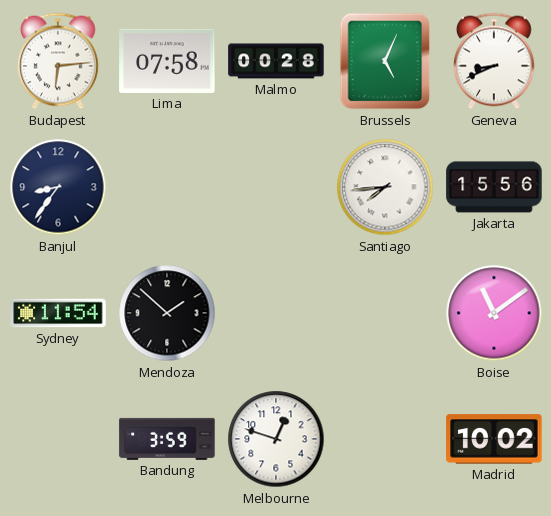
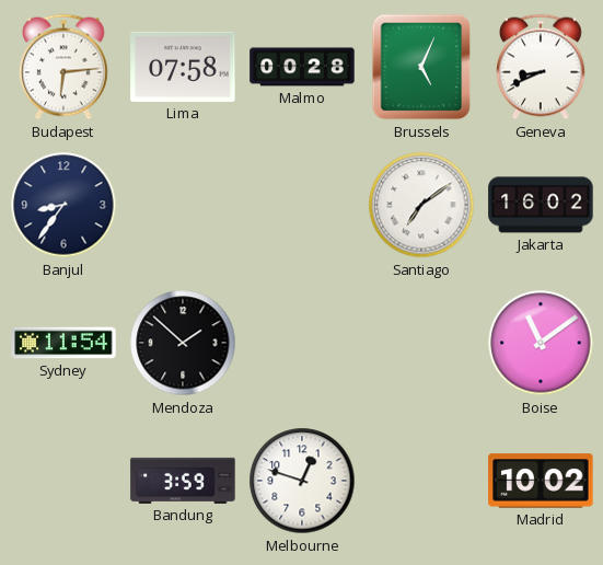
Santiago: 7:44 -> 7:09
Jakarta: 15:56 -> 16:02
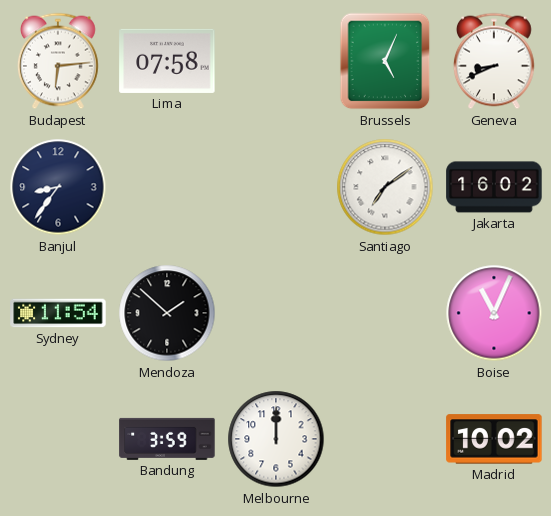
Malmo: 00:28 -> none
Boise: 11:09 -> 11:04
Melbourne: 12:48 -> 12:00
